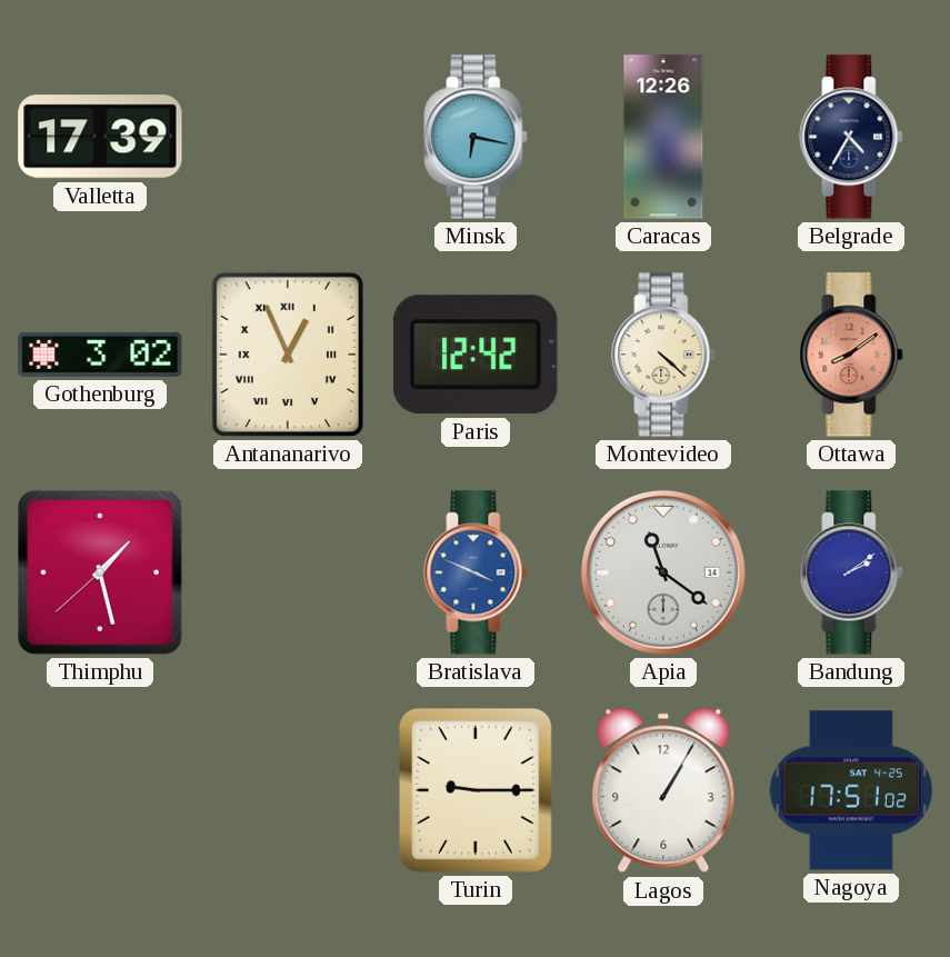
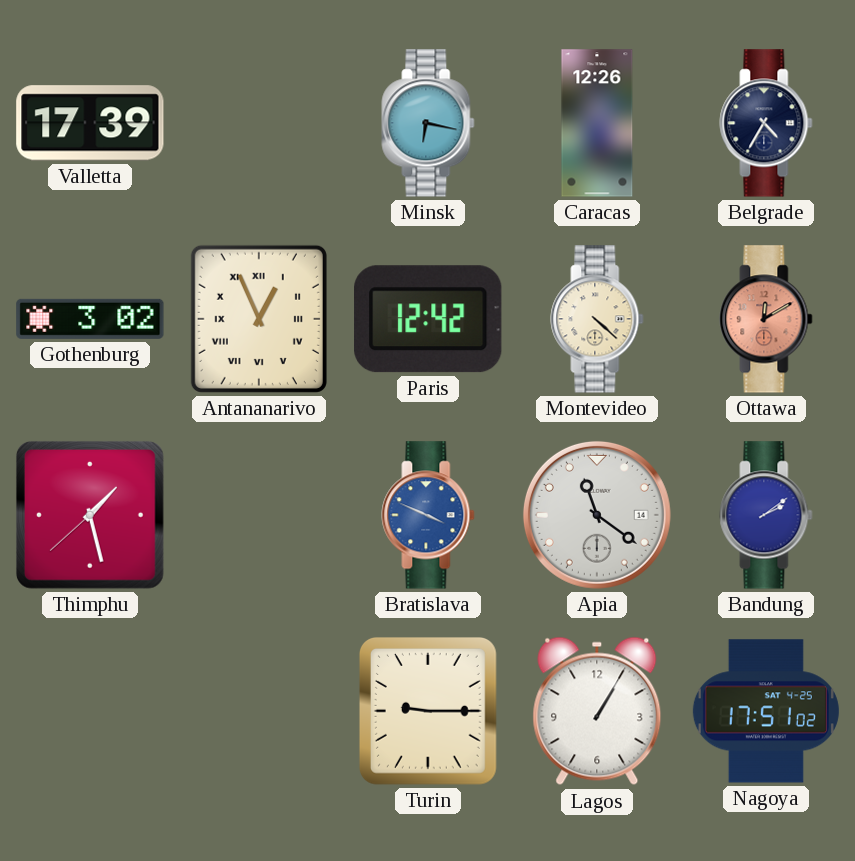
Ottawa: 8:09 -> 12:10
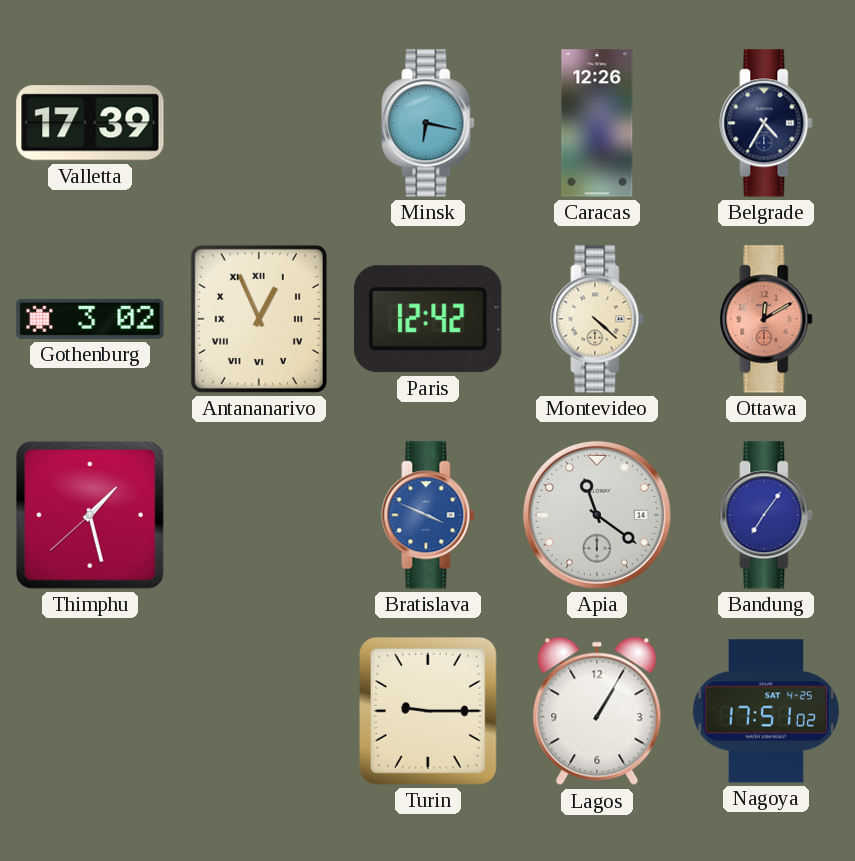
Bandung: 2:09 -> 7:06
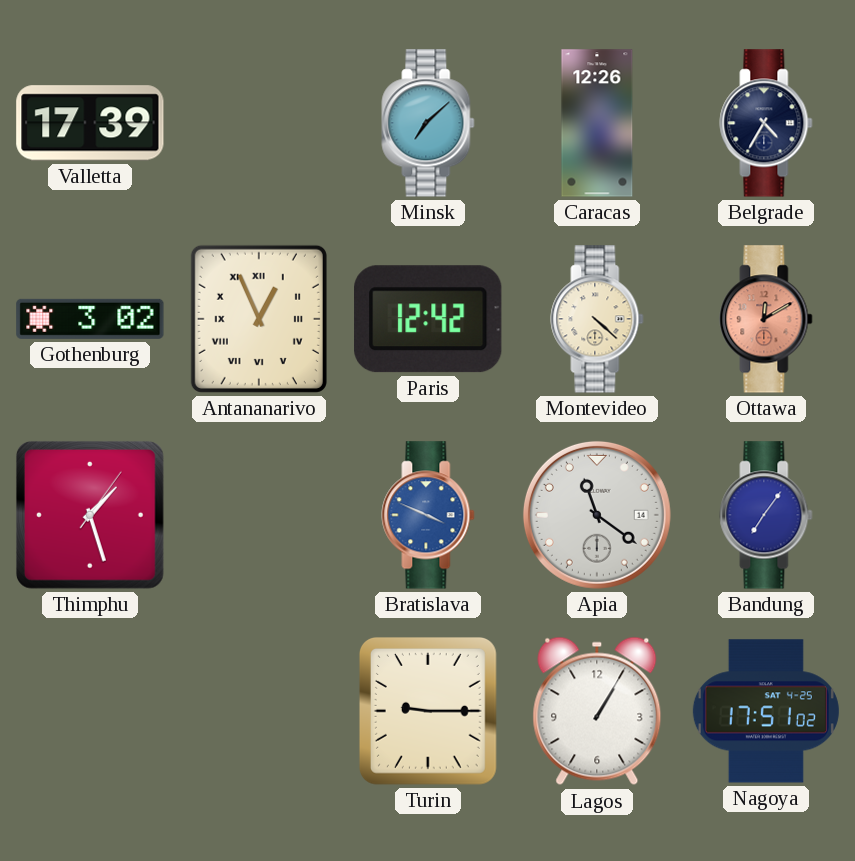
Minsk: 6:17 -> 7:08
Thimphu: 1:27:38 -> 1:27:06
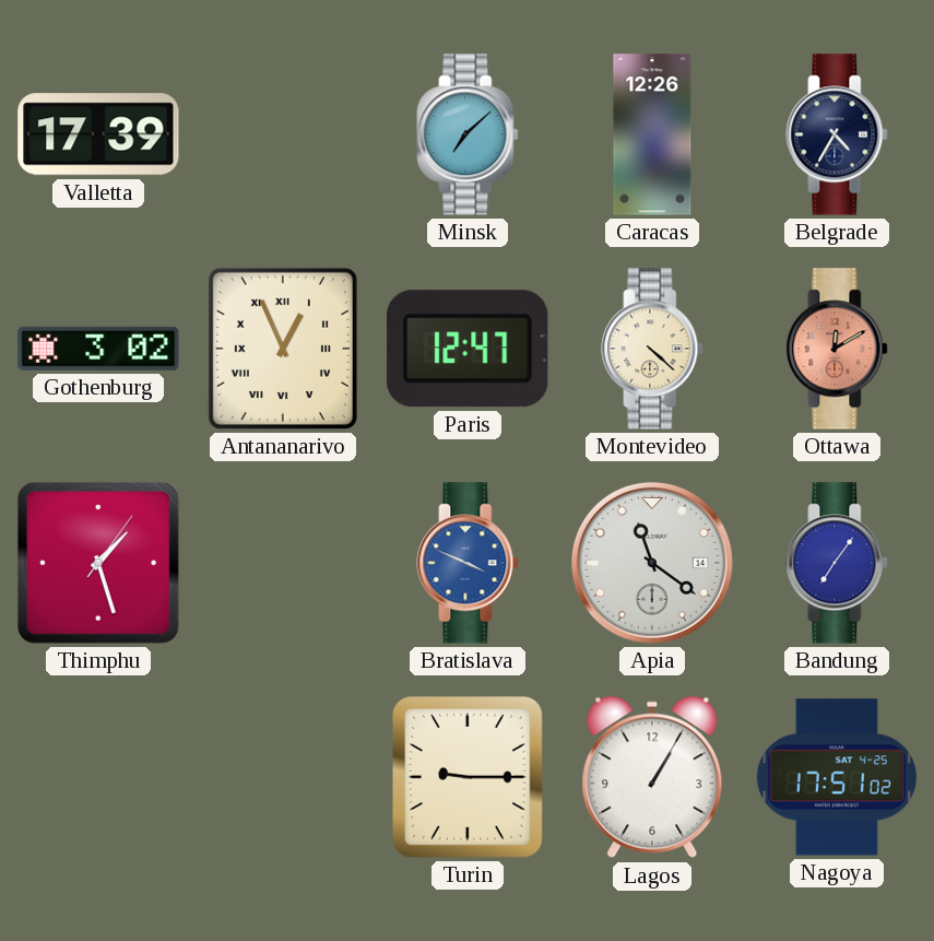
Paris: 12:42 -> 12:47
